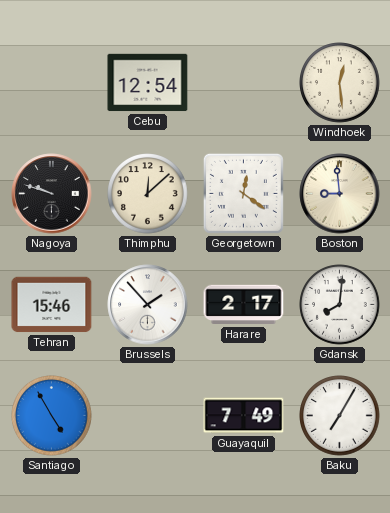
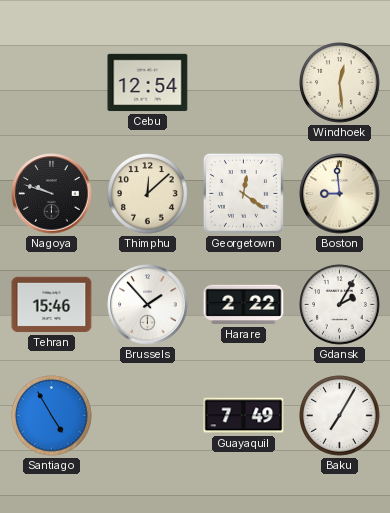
Harare: 2:17 -> 2:22
Gdansk: 8:01 -> 2:05
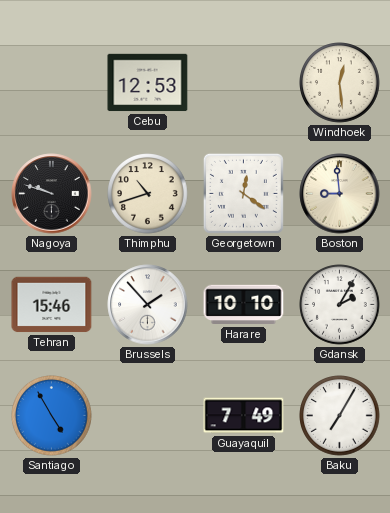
Cebu: 12:54 -> 12:53
Thimphu: 12:08 -> 10:42
Harare: 2:22 -> 10:10
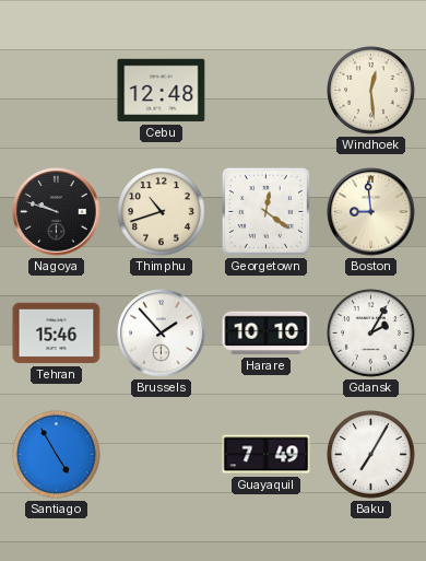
Cebu: 12:53 -> 12:48
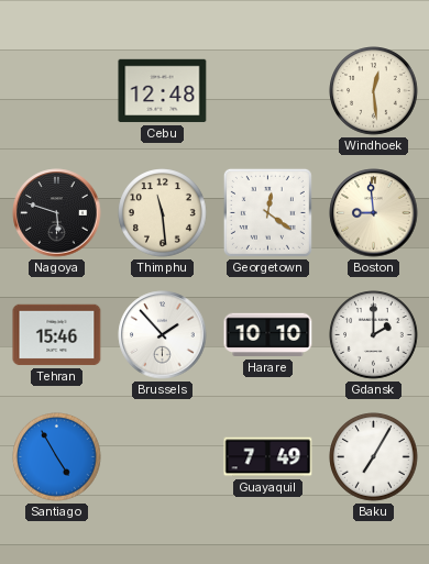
Nagoya: 9:48 -> 5:48
Thimphu: 10:42 -> 11:29
Gdansk: 2:05 -> 2:00
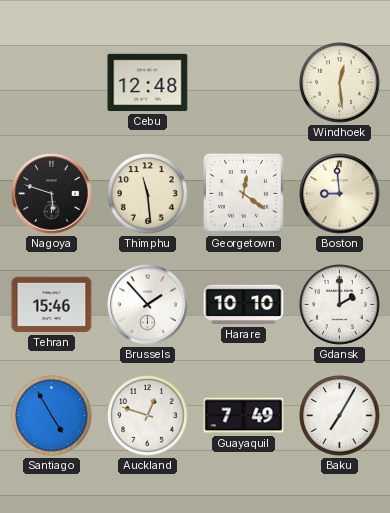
Auckland: none -> 12:48
